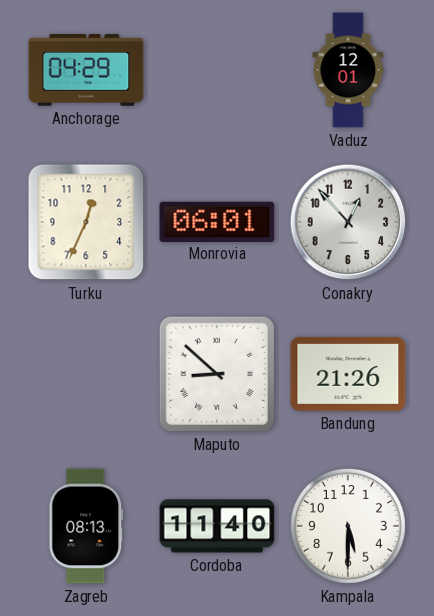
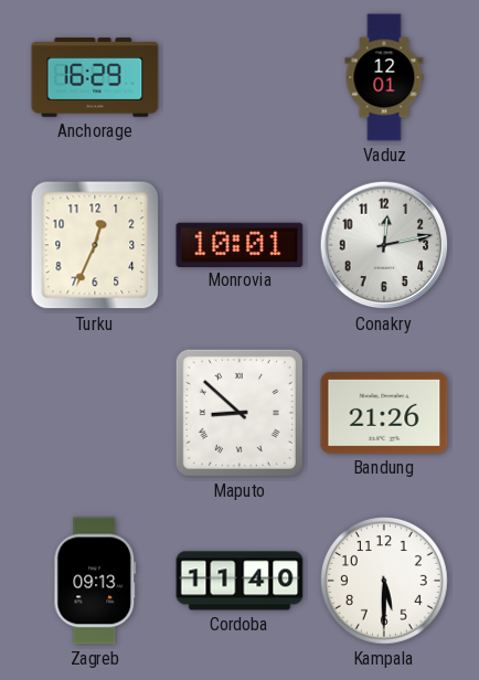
Anchorage: 04:29 -> 16:29
Monrovia: 06:01 -> 10:01
Conakry: 12:53 -> 12:13
Zagreb: 08:13 -> 09:13
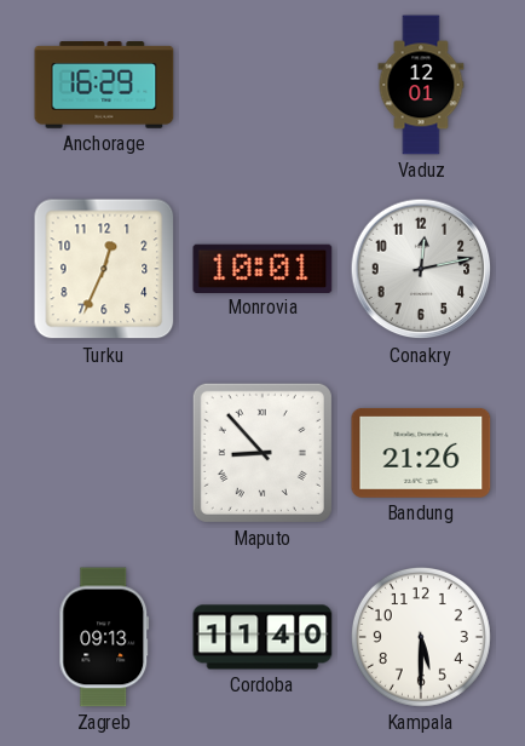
Maputo: 8:52 -> 8:53
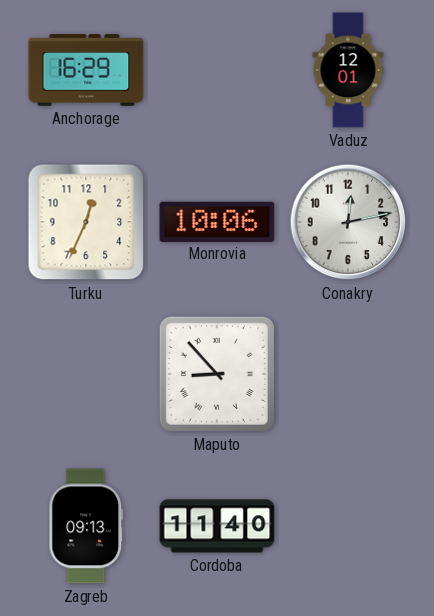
Monrovia: 10:01 -> 10:06
Bandung: 21:26 -> none
Kampala: 5:30 -> none
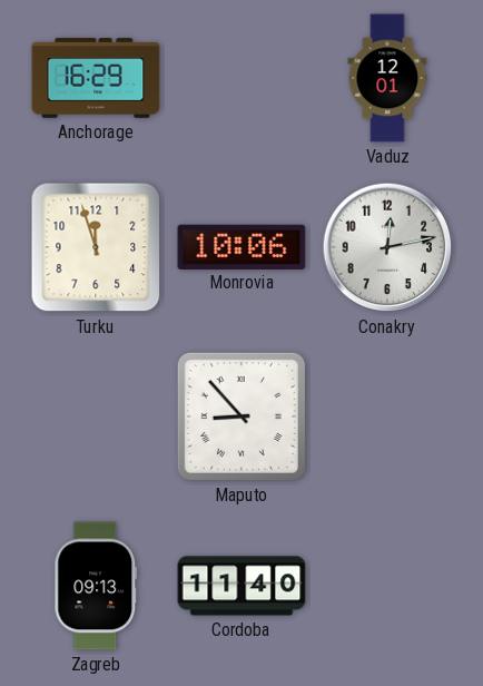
Turku: 12:34 -> 11:57
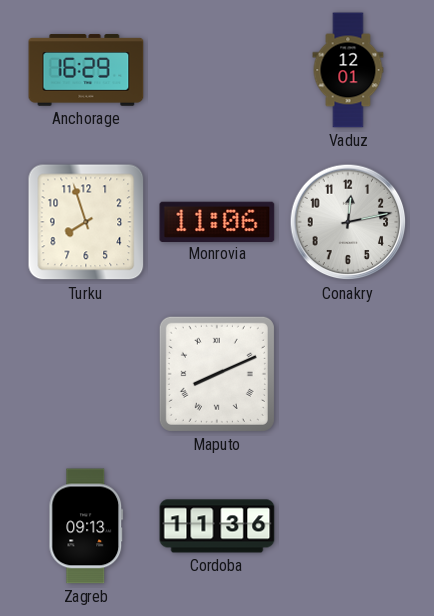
Turku: 11:57 -> 7:57
Monrovia: 10:06 -> 11:06
Maputo: 8:53 -> 8:11
Cordoba: 11:40 -> 11:36
